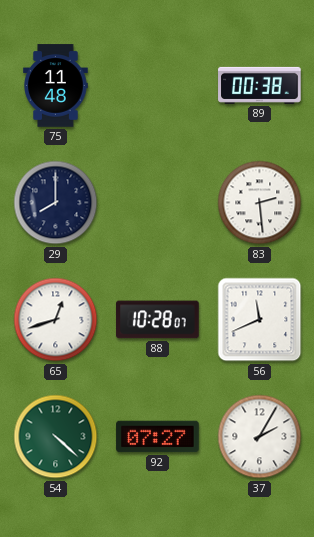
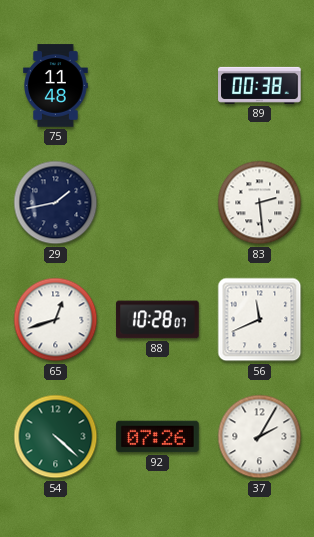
29: 8:00 -> 1:43
92: 07:27 -> 07:26
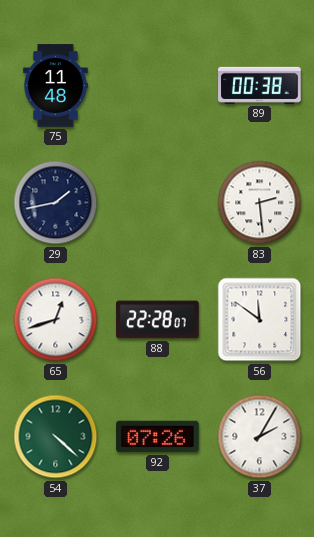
88: 10:28 -> 22:28
56: 11:41 -> 11:51
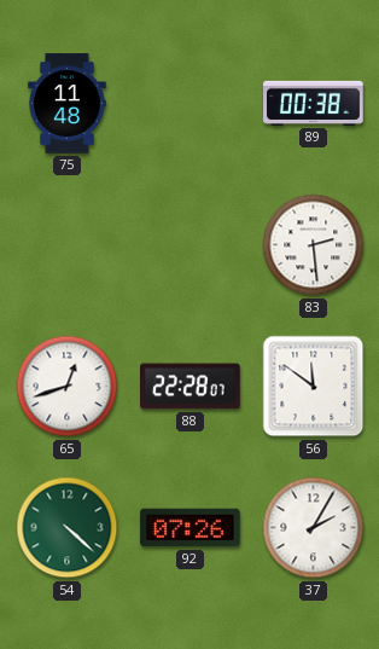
29: 1:43 -> none
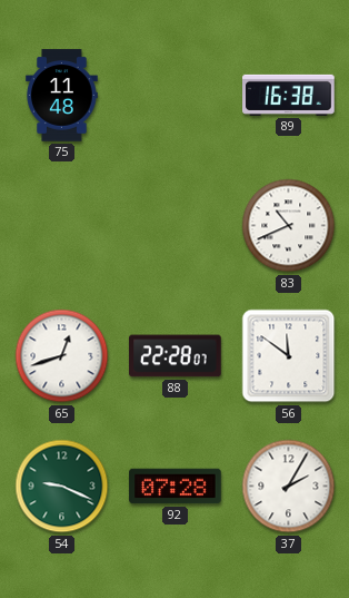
89: 00:38 -> 16:38
83: 2:29 -> 10:41
54: 4:22 -> 9:19
92: 07:26 -> 07:28
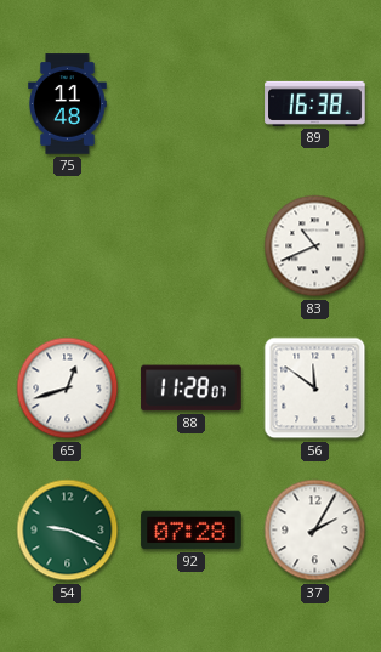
88: 22:28 -> 11:28
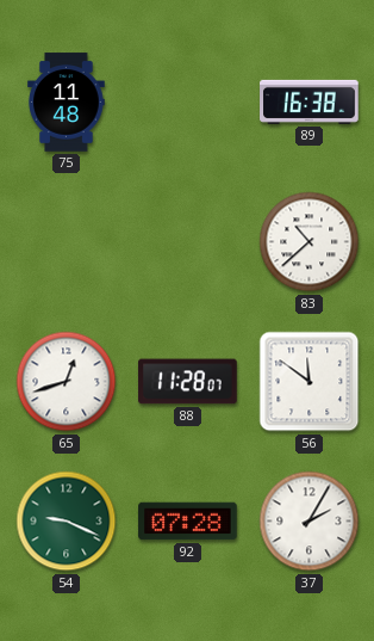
83: 10:41 -> 10:38
